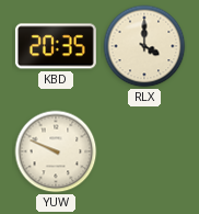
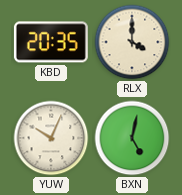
YUW: 9:49 -> 10:04
BXN: none -> 5:02
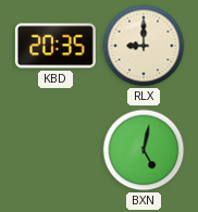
RLX: 4:00 -> 9:00
YUW: 10:04 -> none
